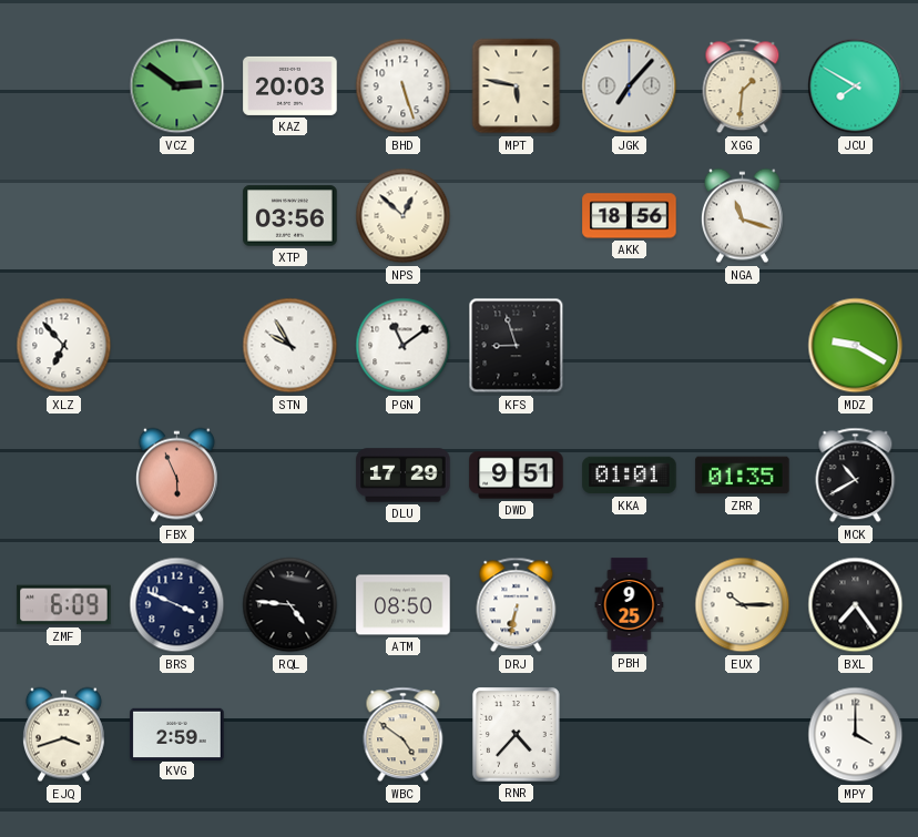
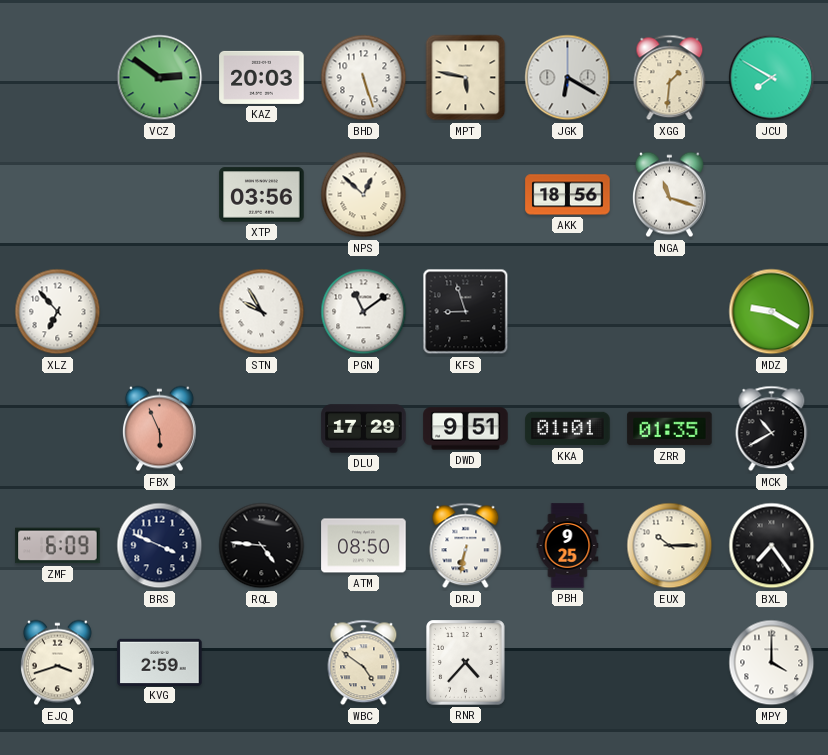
JGK: 7:07 -> 6:20
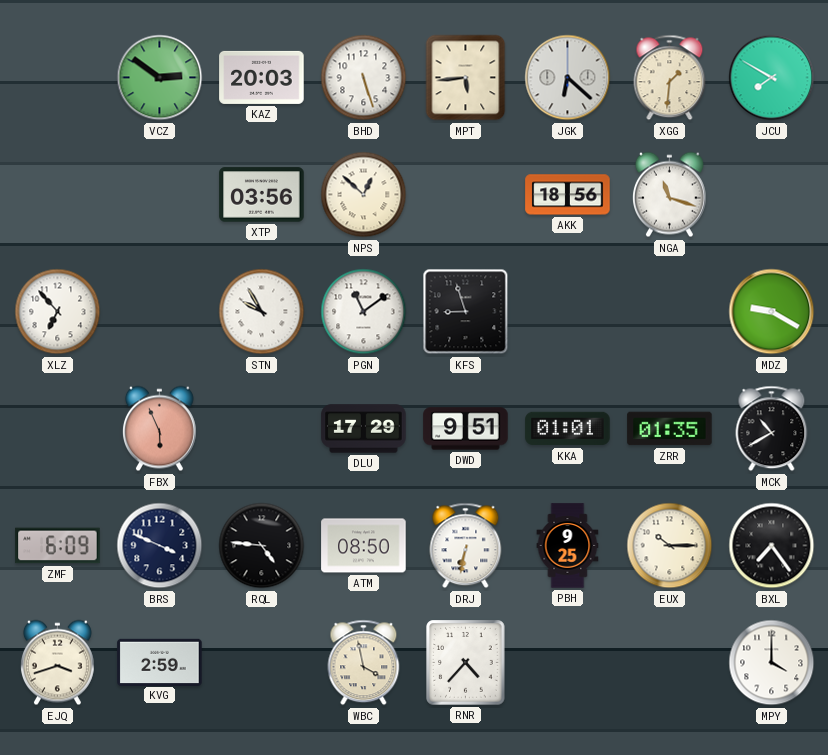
MPT: 5:47 -> 5:44
JGK: 6:20 -> 6:22
WBC: 4:51 -> 3:58
